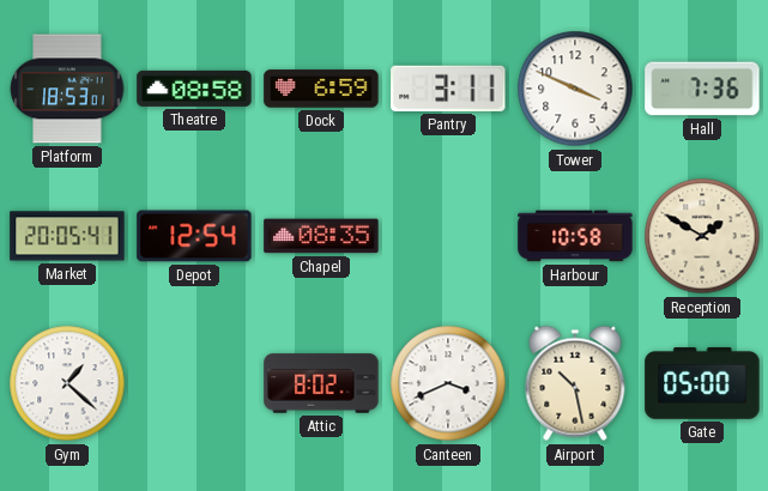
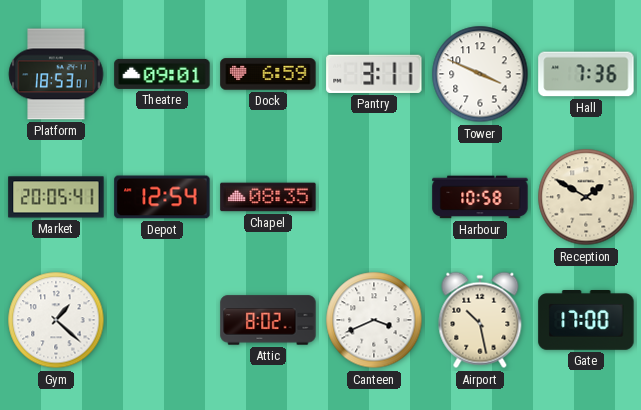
Theatre: 08:58 -> 09:01
Gate: 05:00 -> 17:00
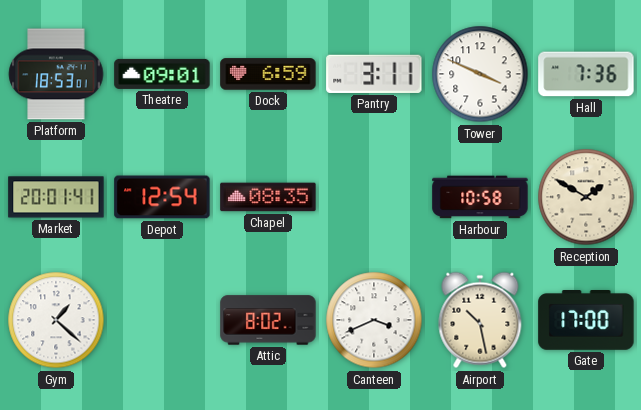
Market: 20:05 -> 20:01
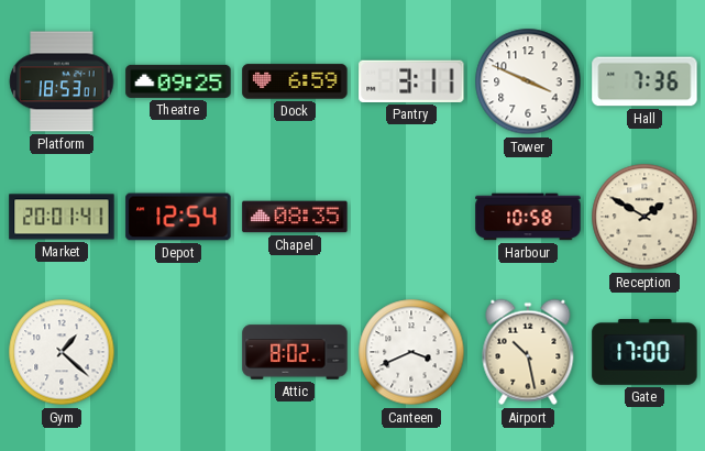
Theatre: 09:01 -> 09:25
